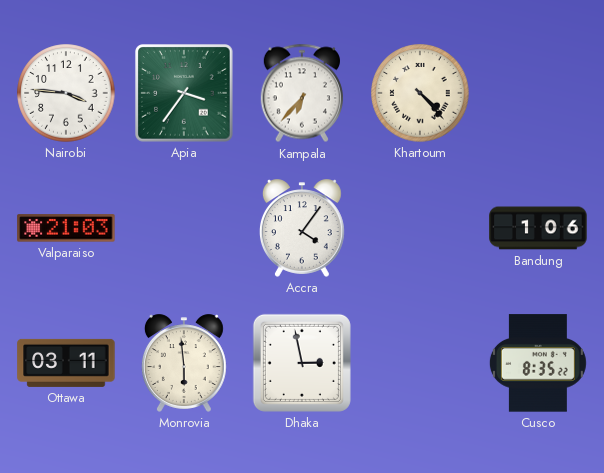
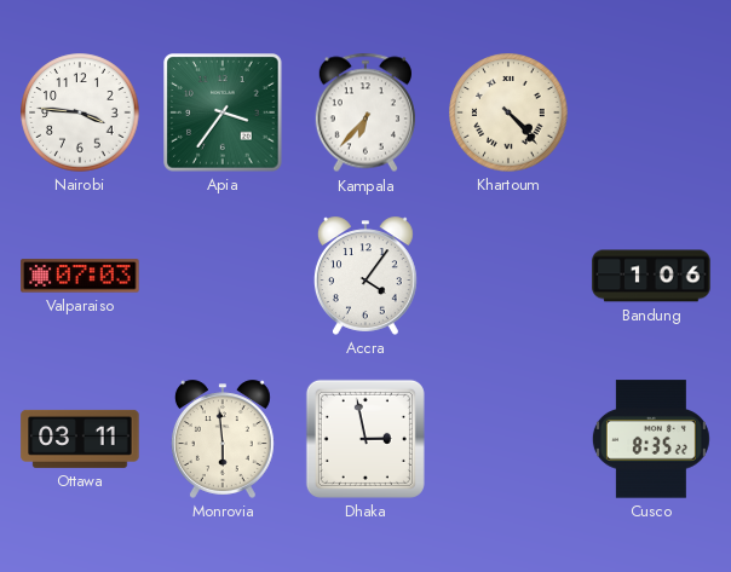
Valparaiso: 21:03 -> 07:03
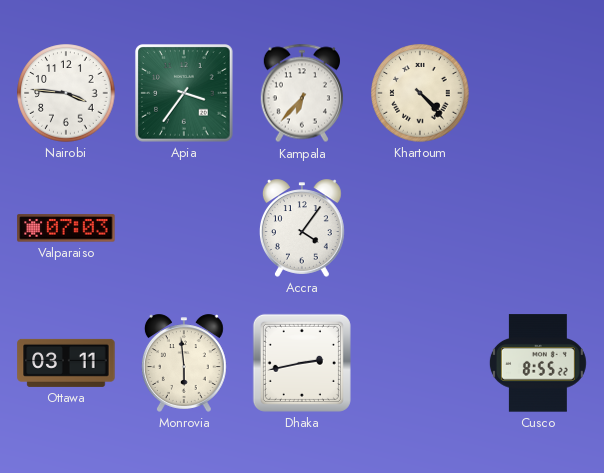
Bandung: 1:06 -> none
Dhaka: 2:58 -> 2:43
Cusco: 8:35 -> 8:55
